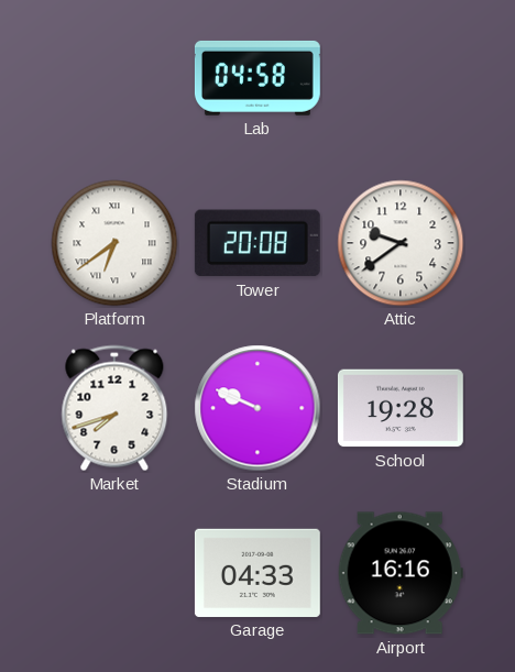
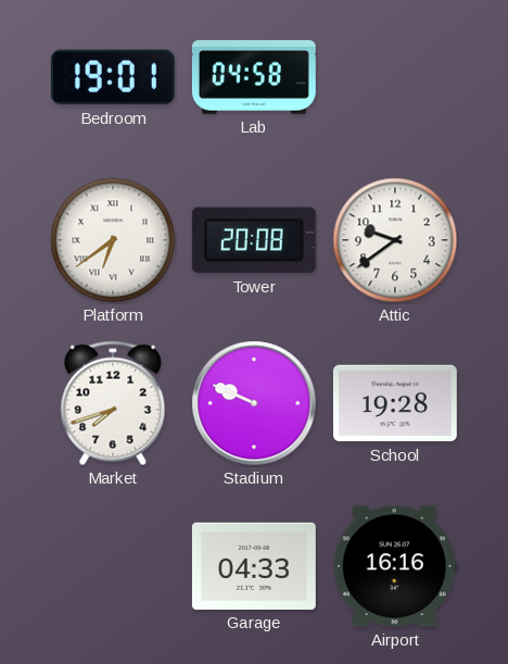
Bedroom: none -> 19:01
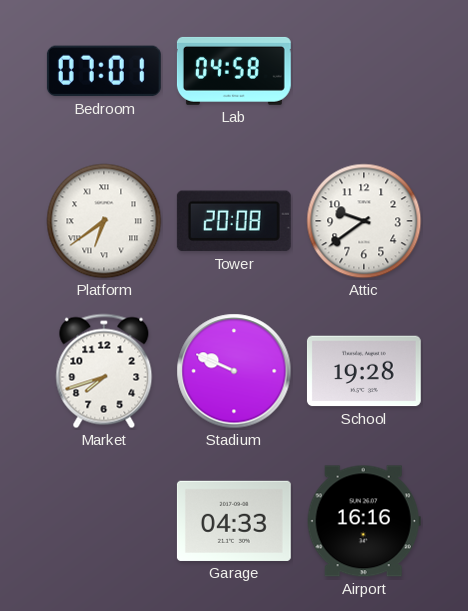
Bedroom: 19:01 -> 07:01
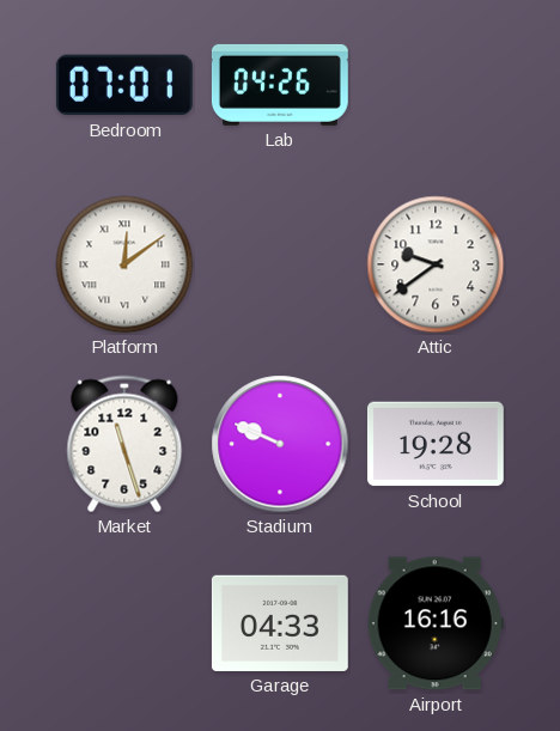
Lab: 04:58 -> 04:26
Platform: 6:39 -> 12:09
Tower: 20:08 -> none
Market: 7:42 -> 11:27
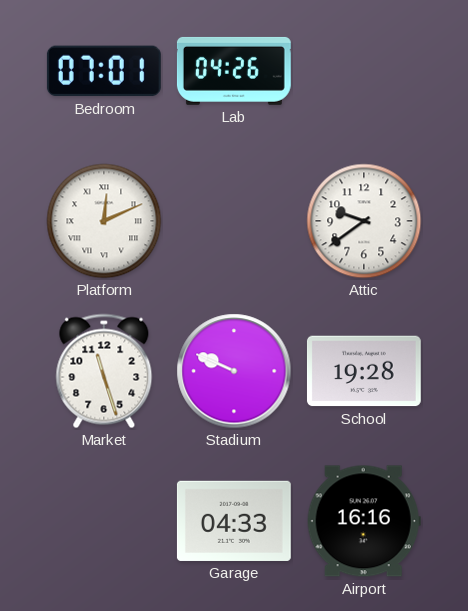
Platform: 12:09 -> 12:11
